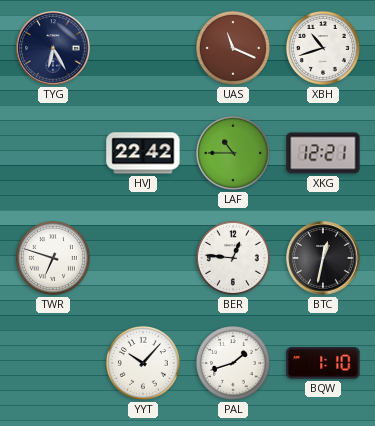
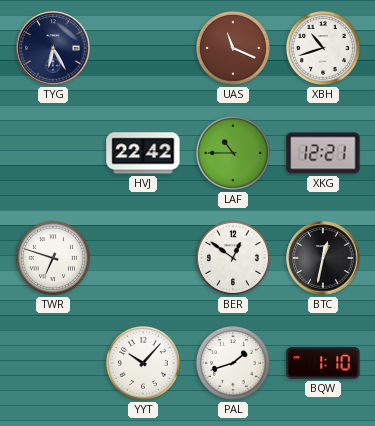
BER: 12:46 -> 12:51
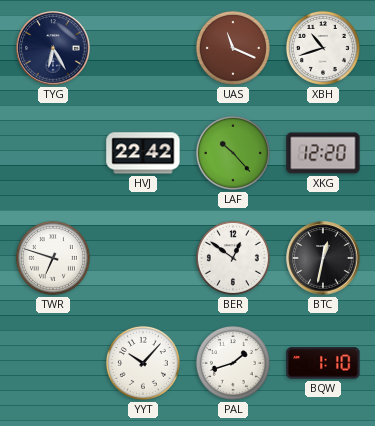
LAF: 10:45 -> 10:23
XKG: 12:21 -> 12:20
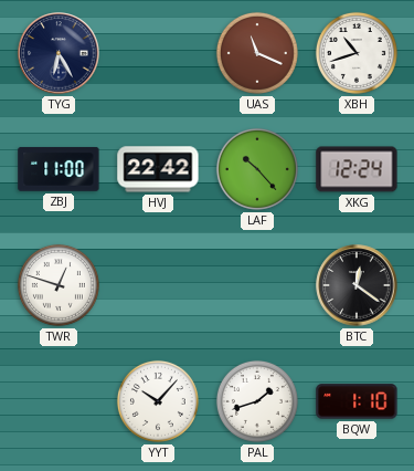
ZBJ: none -> 11:00
XKG: 12:20 -> 12:24
TWR: 6:48 -> 12:48
BER: 12:51 -> none
BTC: 12:32 -> 12:21
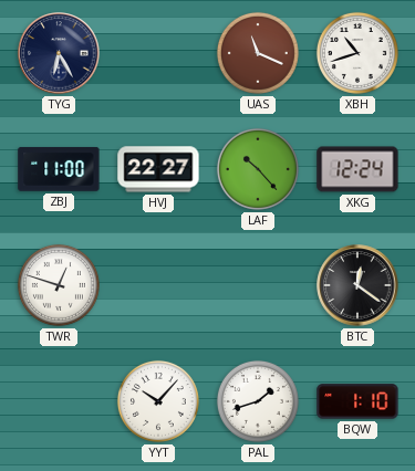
HVJ: 22:42 -> 22:27
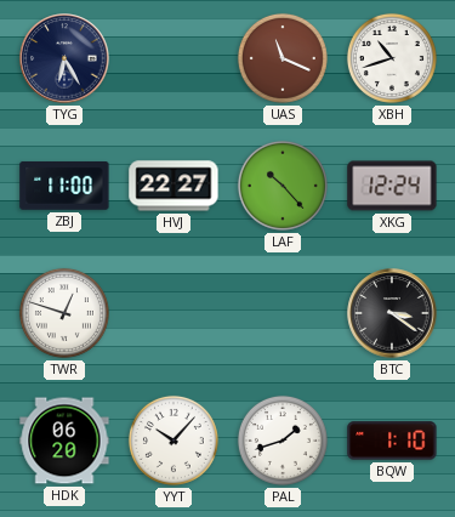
BTC: 12:21 -> 3:21
HDK: none -> 06:20
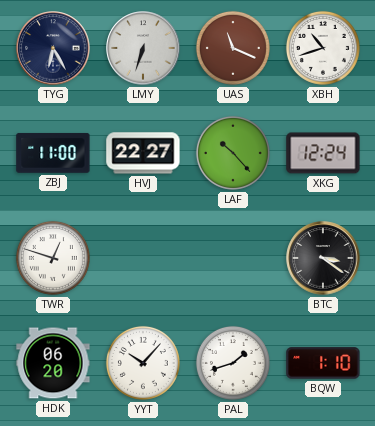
LMY: none -> 6:33
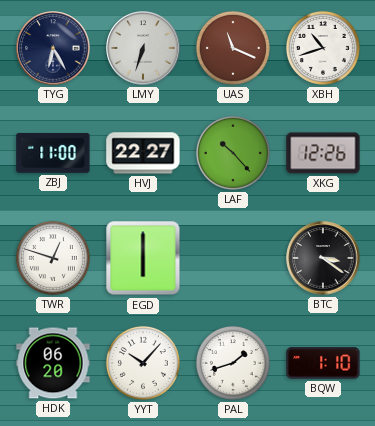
XKG: 12:24 -> 12:26
EGD: none -> 6:00
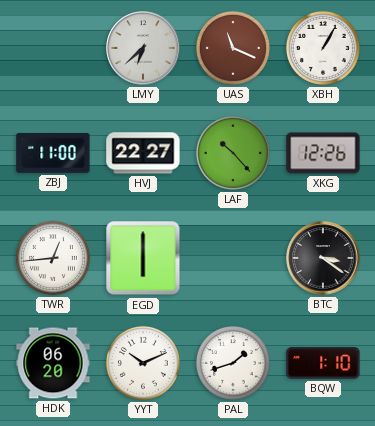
TYG: 6:25 -> none
LMY: 6:33 -> 6:38
XBH: 10:42 -> 1:05
TWR: 12:48 -> 12:44
YYT: 10:07 -> 10:11
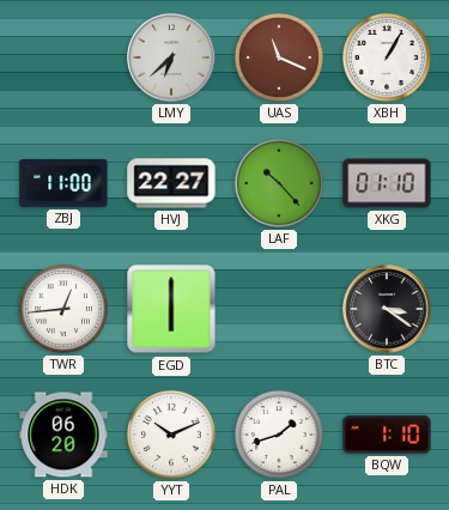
XKG: 12:26 -> 01:10
